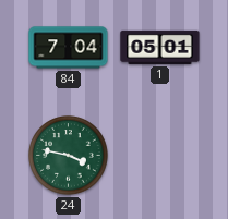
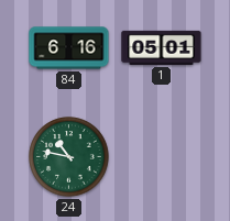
84: 7:04 -> 6:16
24: 3:47 -> 10:47
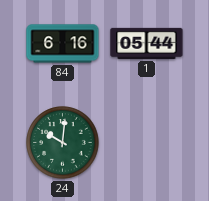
1: 05:01 -> 05:44
24: 10:47 -> 10:01
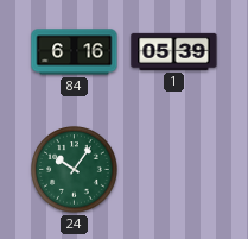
1: 05:44 -> 05:39
24: 10:01 -> 10:06
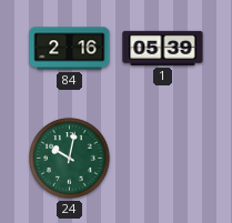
84: 6:16 -> 2:16
24: 10:06 -> 10:02
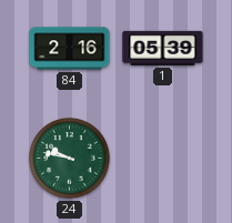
24: 10:02 -> 9:47
